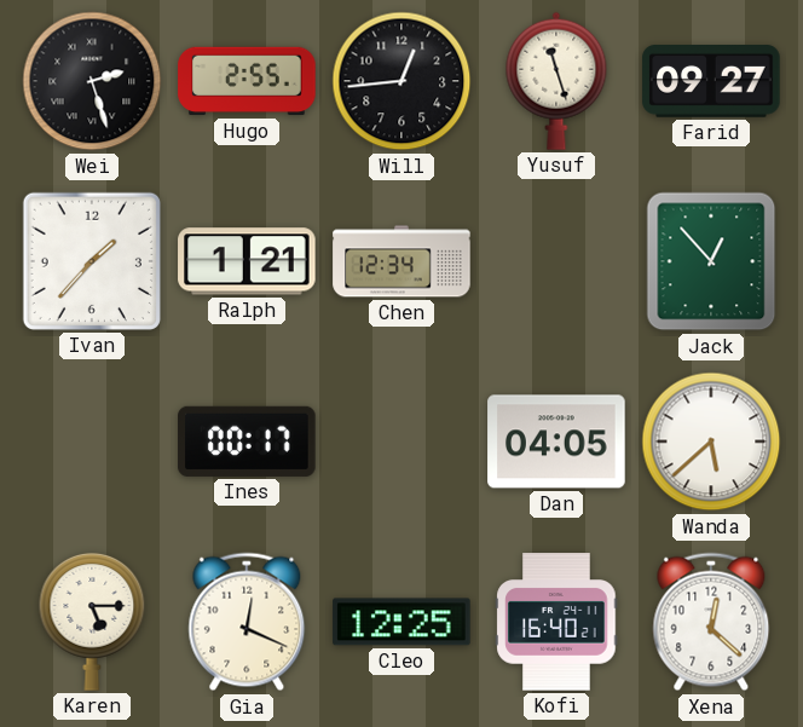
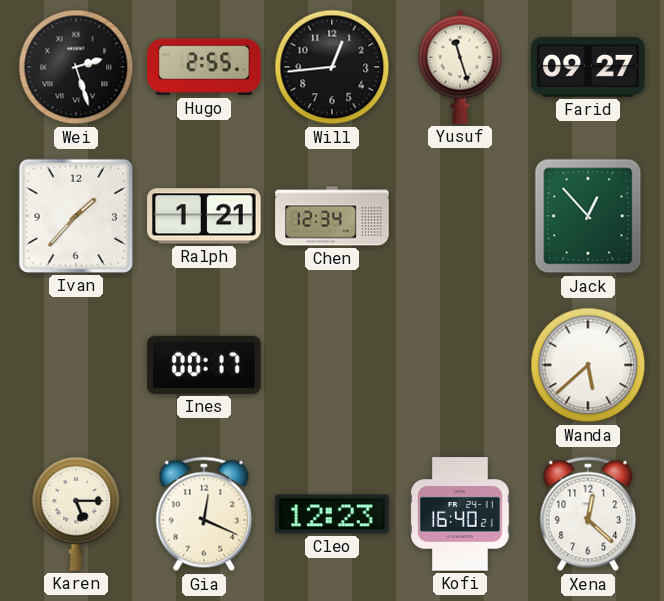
Dan: 04:05 -> none
Cleo: 12:25 -> 12:23
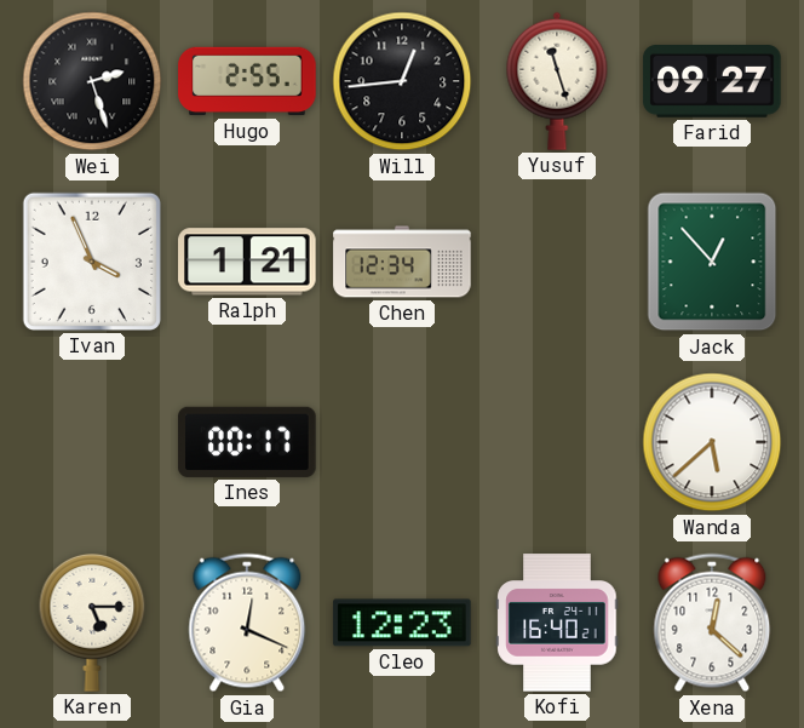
Ivan: 1:37 -> 3:56
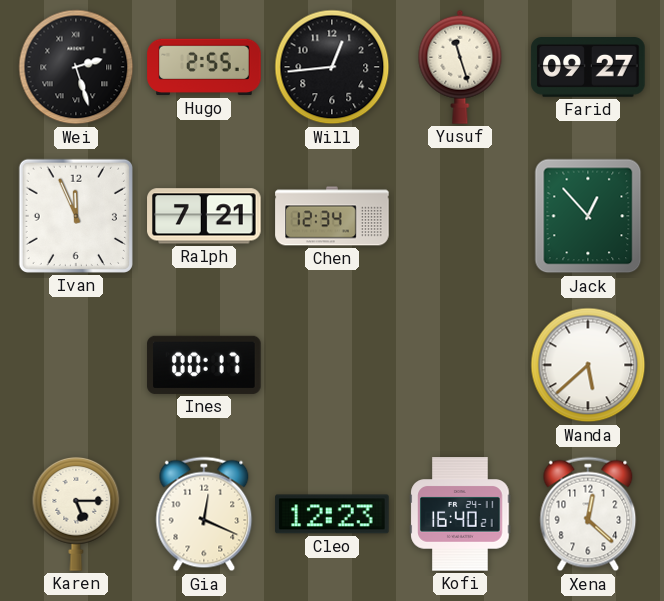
Ivan: 3:56 -> 11:56
Ralph: 1:21 -> 7:21
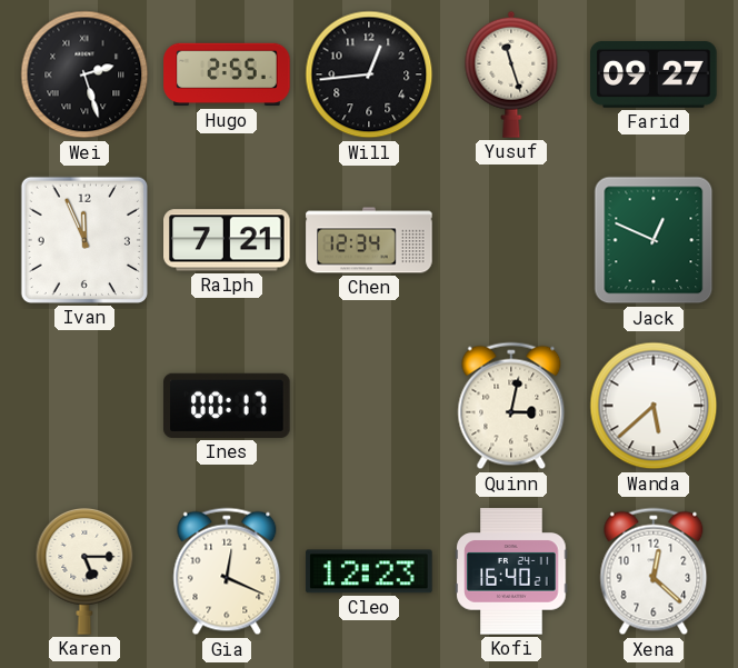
Jack: 12:53 -> 12:49
Quinn: none -> 3:02
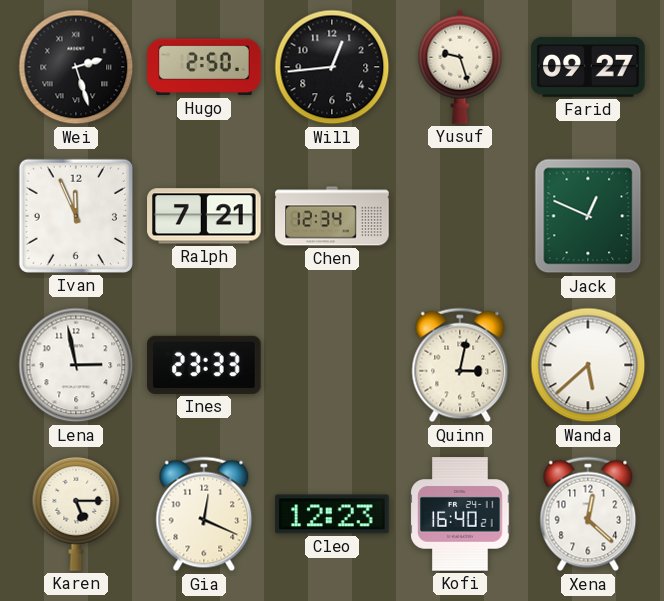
Hugo: 2:55 -> 2:50
Yusuf: 11:27 -> 9:27
Lena: none -> 2:58
Ines: 00:17 -> 23:33
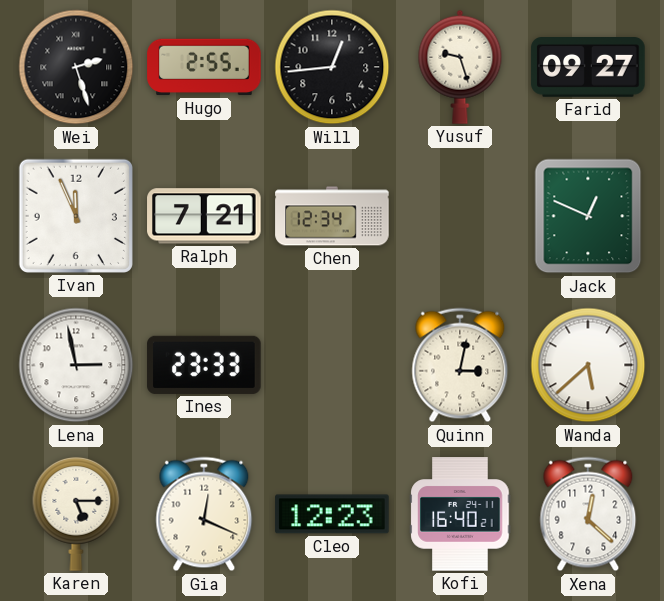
Hugo: 2:50 -> 2:55
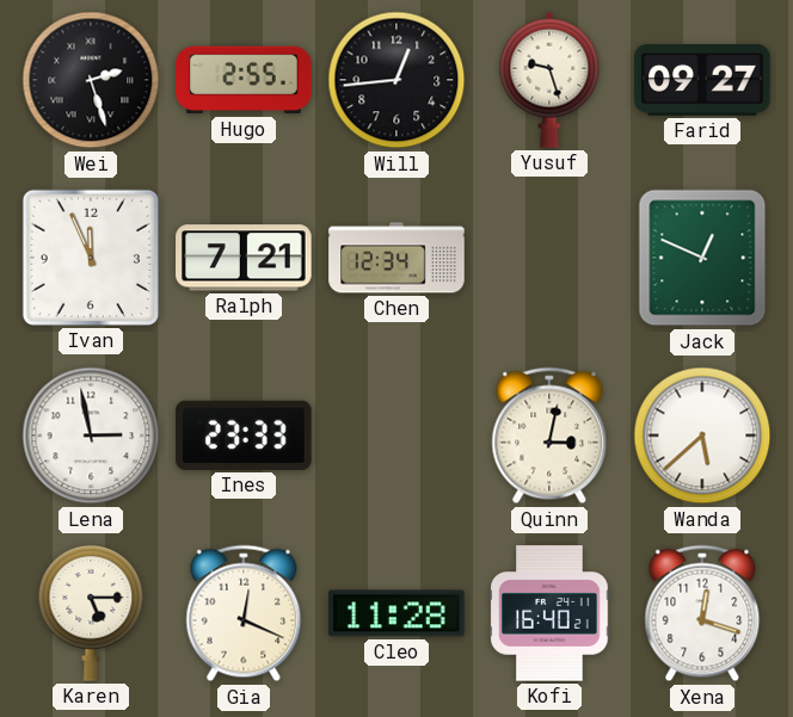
Cleo: 12:23 -> 11:28
Xena: 12:22 -> 12:18
